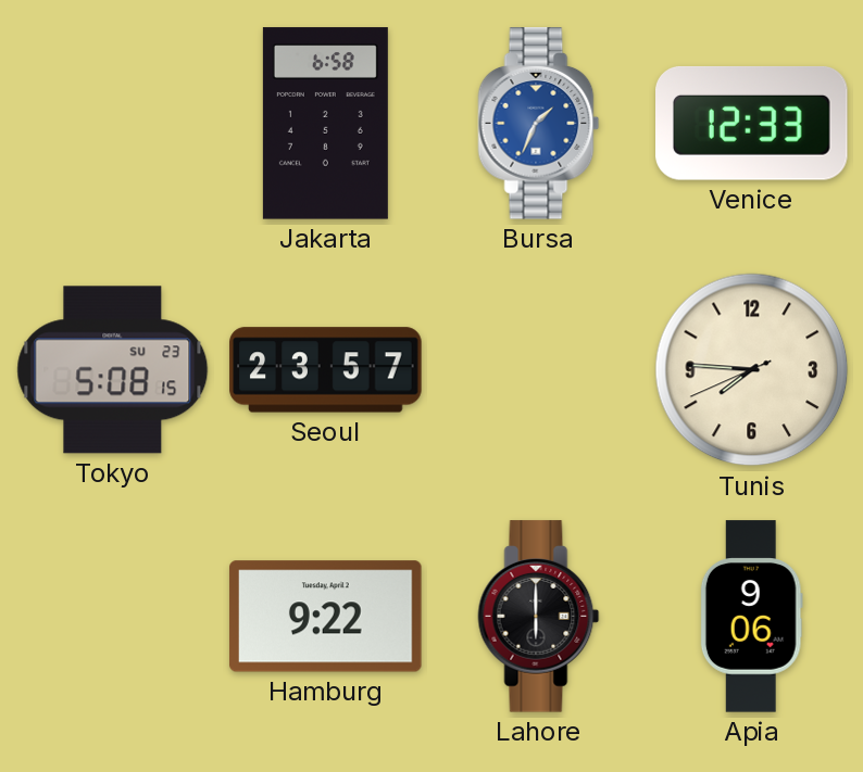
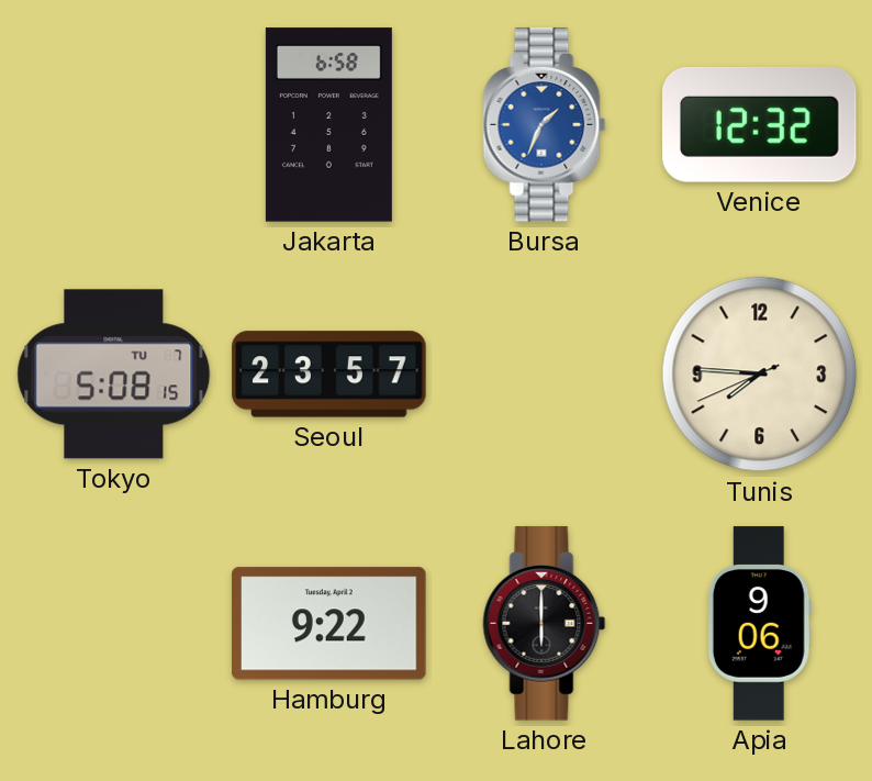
Venice: 12:33 -> 12:32
Tokyo date: SU 23 -> TU 7
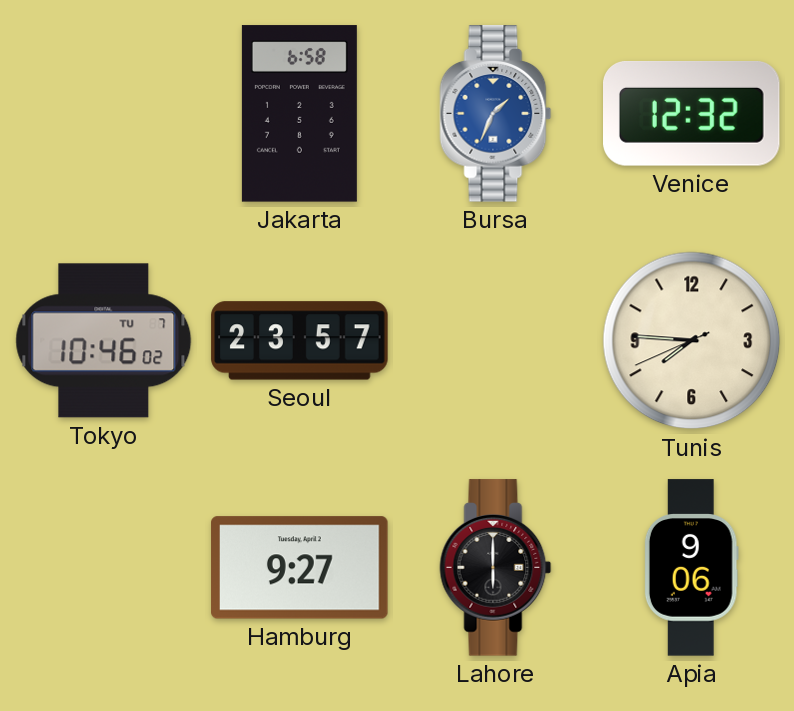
Tokyo: 5:08 -> 10:46
Hamburg: 9:22 -> 9:27
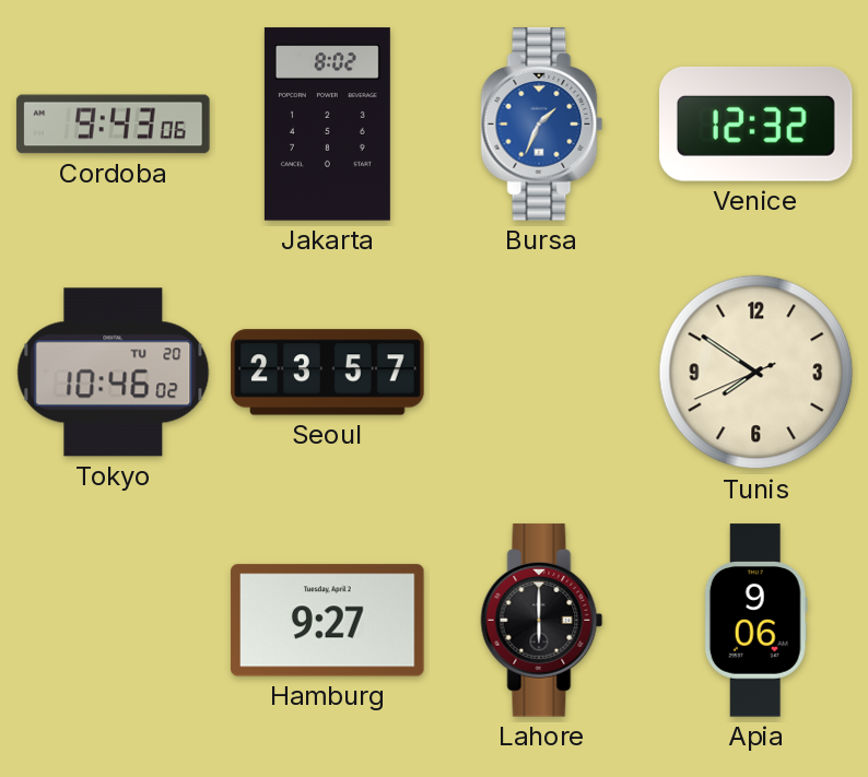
Cordoba: none -> 9:43
Jakarta: 6:58 -> 8:02
Tokyo date: TU 7 -> TU 20
Tunis: 7:45 -> 7:50
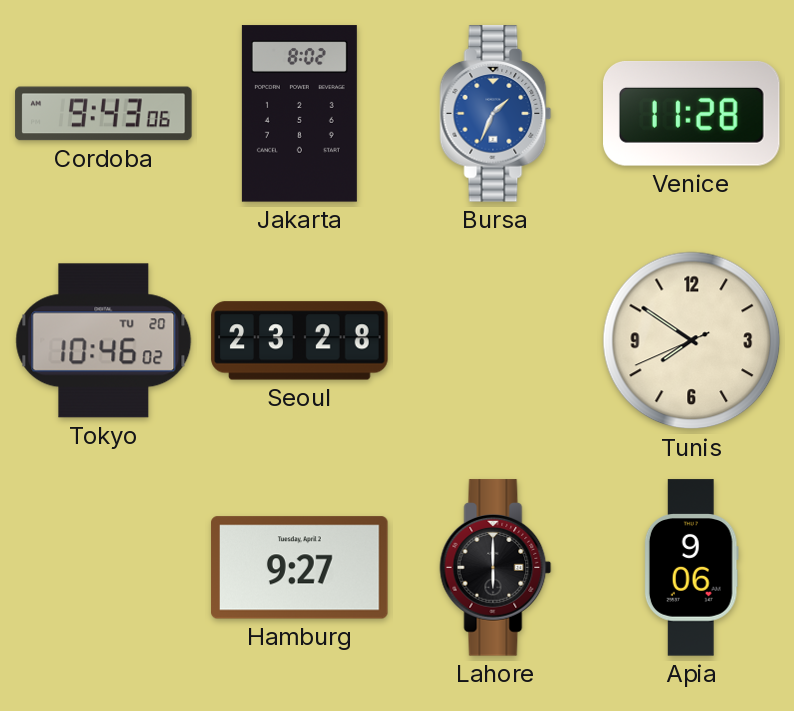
Venice: 12:32 -> 11:28
Seoul: 23:57 -> 23:28
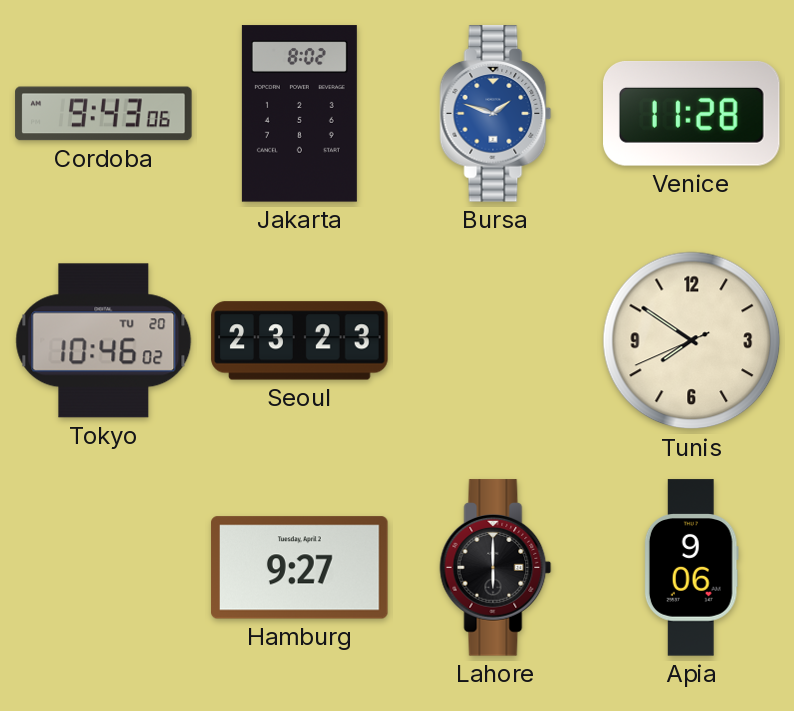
Bursa: 1:34 -> 1:48
Seoul: 23:28 -> 23:23
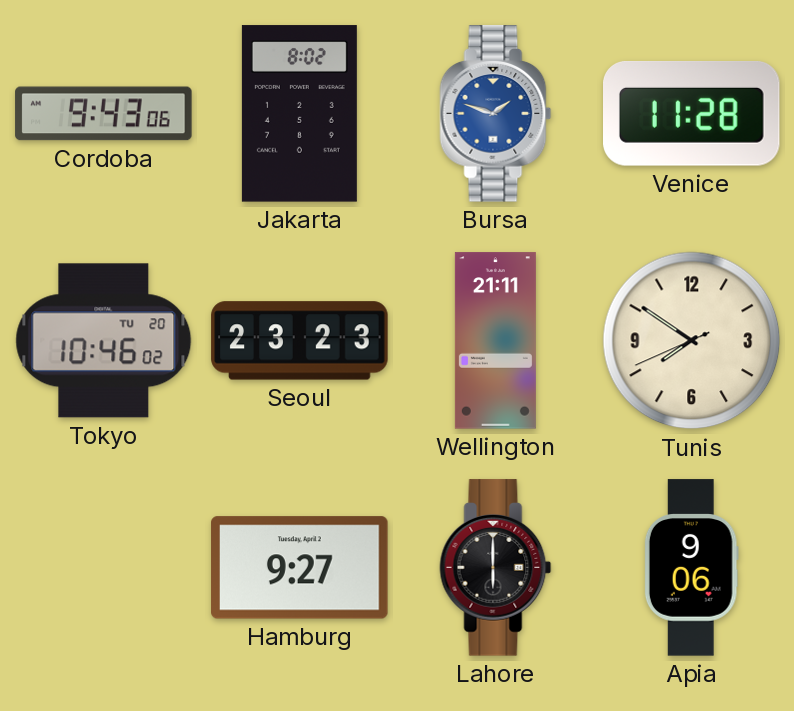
Wellington: none -> 21:11
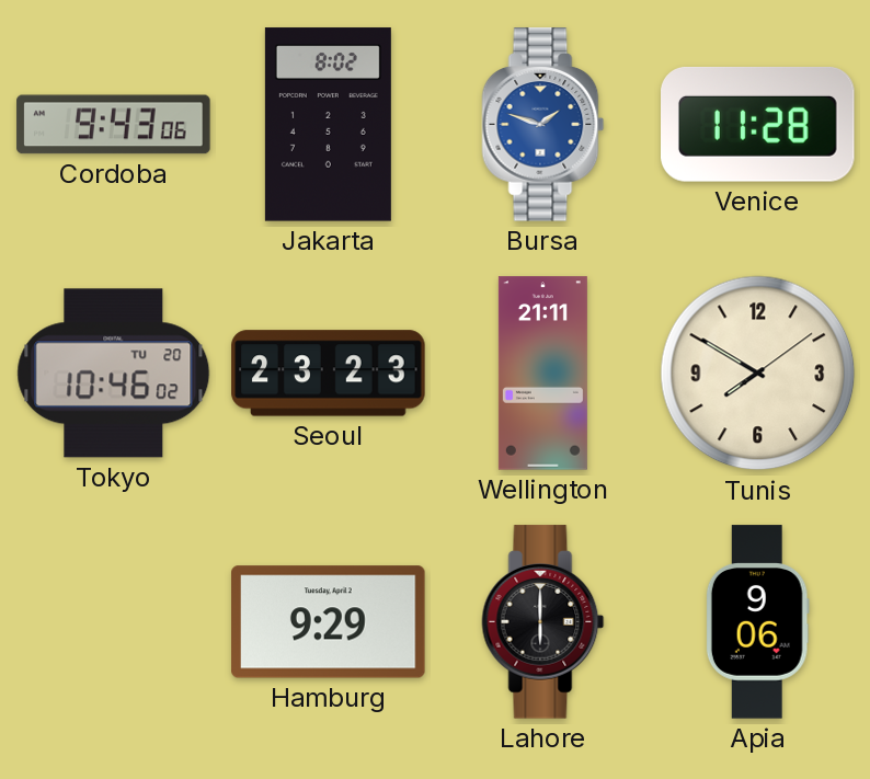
Tunis: 7:50:41 -> 7:50:09
Hamburg: 9:27 -> 9:29
